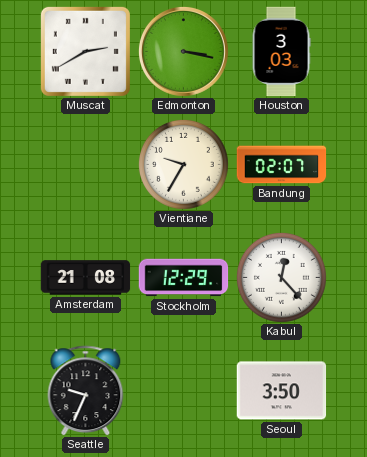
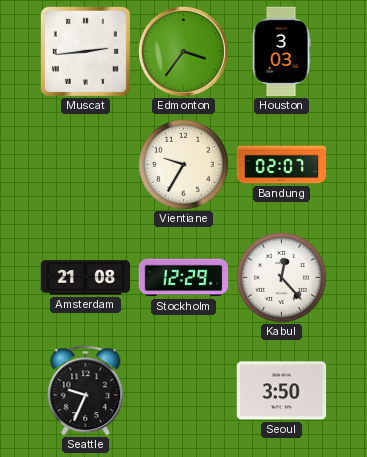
Muscat: 2:40 -> 2:44
Edmonton: 3:17 -> 3:36
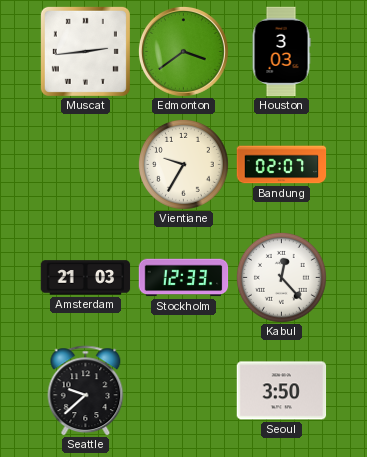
Edmonton: 3:36 -> 3:39
Amsterdam: 21:08 -> 21:03
Stockholm: 12:29 -> 12:33
Seattle: 9:34 -> 9:38
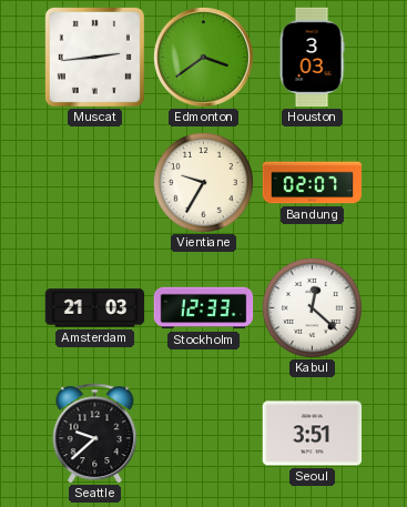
Kabul: 12:23 -> 12:22
Seoul: 3:50 -> 3:51
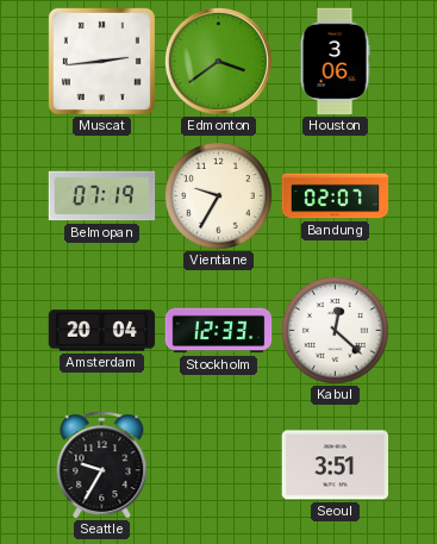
Houston: 3:03 -> 3:06
Belmopan: none -> 07:19
Amsterdam: 21:03 -> 20:04
Seattle: 9:38 -> 9:35
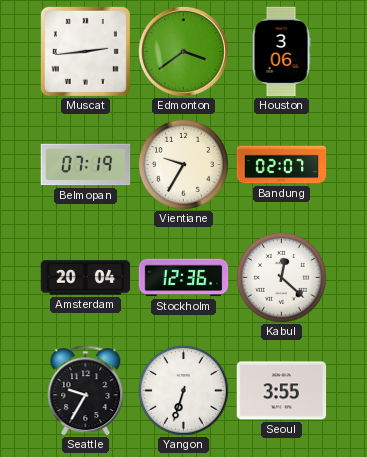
Stockholm: 12:33 -> 12:36
Yangon: none -> 6:33
Seoul: 3:51 -> 3:55
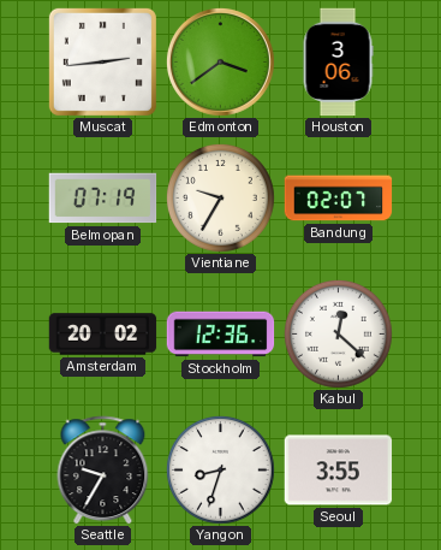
Amsterdam: 20:04 -> 20:02
Yangon: 6:33 -> 8:33
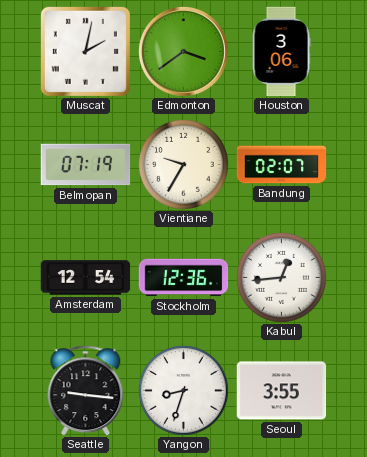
Muscat: 2:44 -> 2:02
Amsterdam: 20:02 -> 12:54
Kabul: 12:22 -> 12:44
Seattle: 9:35 -> 9:16
